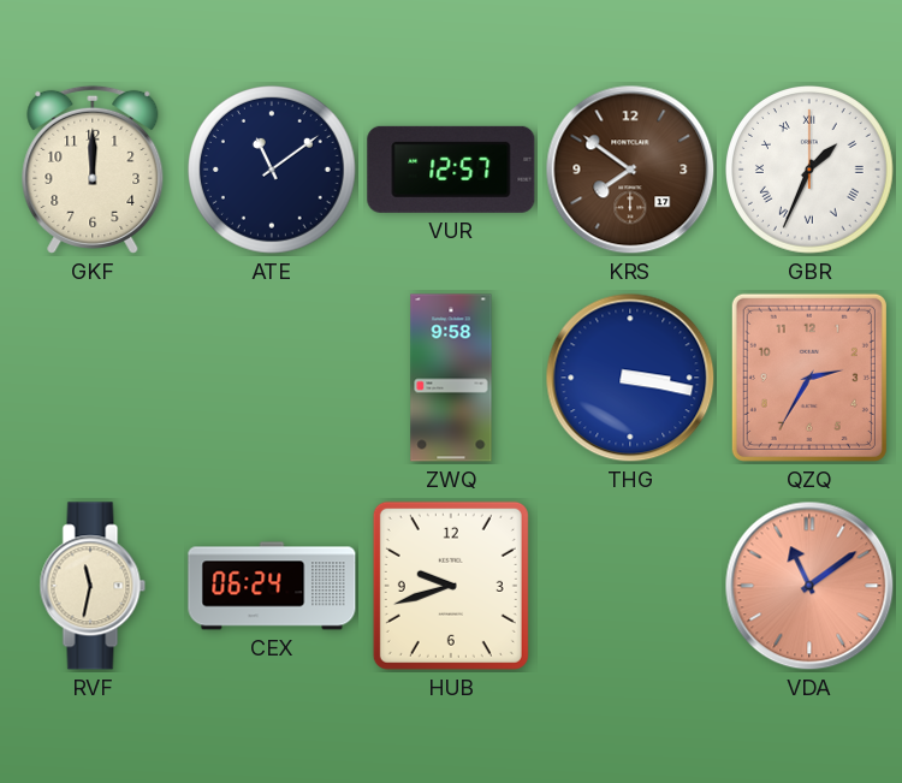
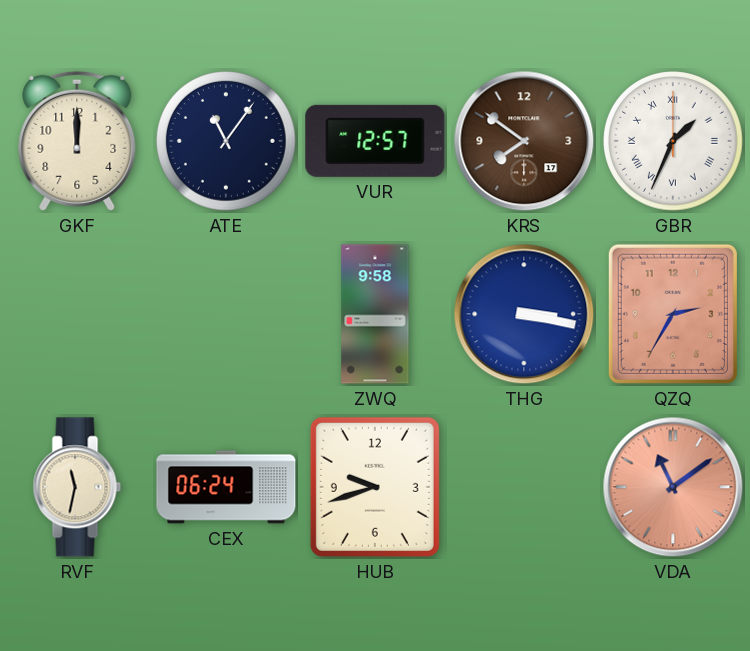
ATE: 11:09 -> 11:06
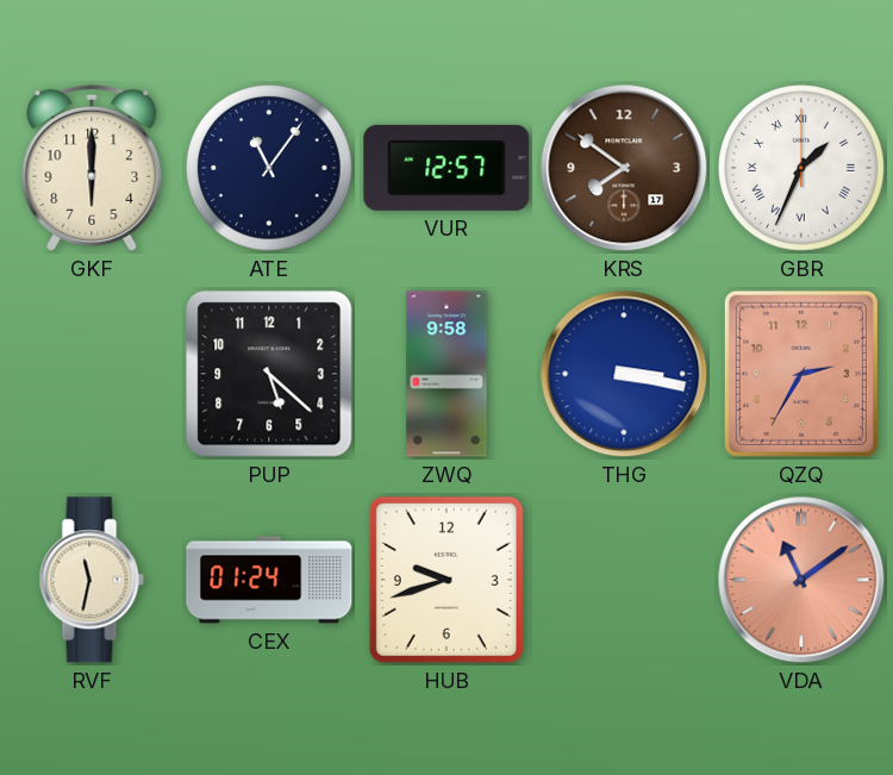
GKF: 12:00 -> 6:00
PUP: none -> 5:22
CEX: 06:24 -> 01:24
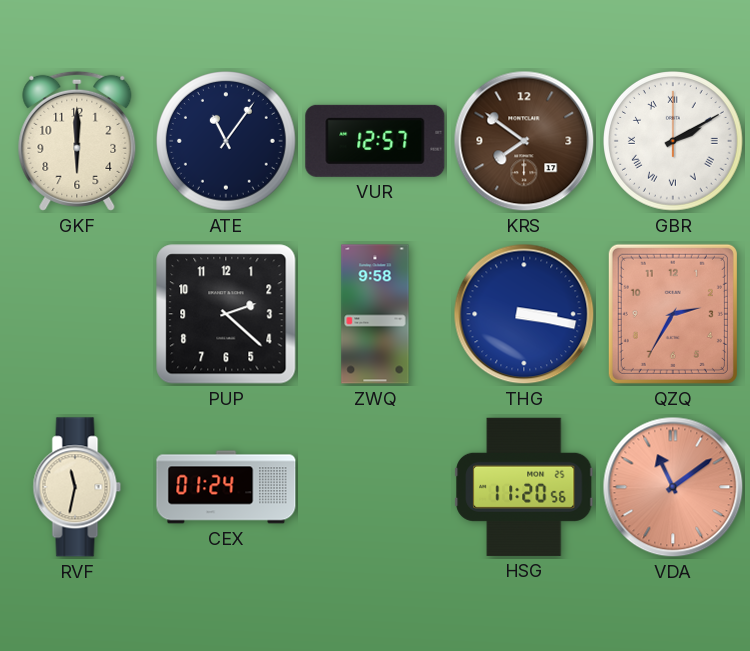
GBR: 1:34 -> 2:10
PUP: 5:22 -> 2:22
HUB: 9:42 -> none
HSG: none -> 11:20
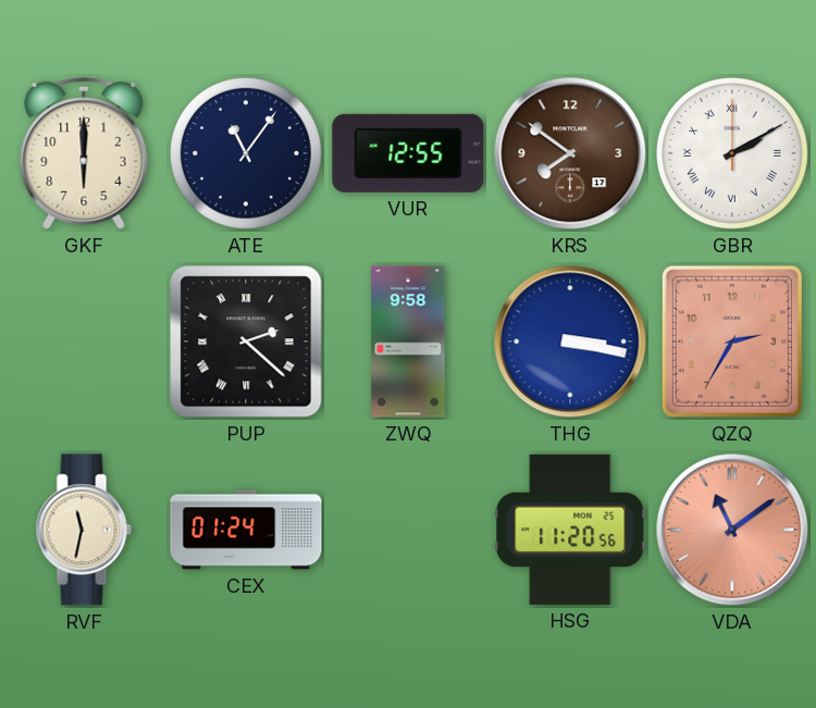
VUR: 12:57 -> 12:55
PUP numerals: Arabic -> Roman
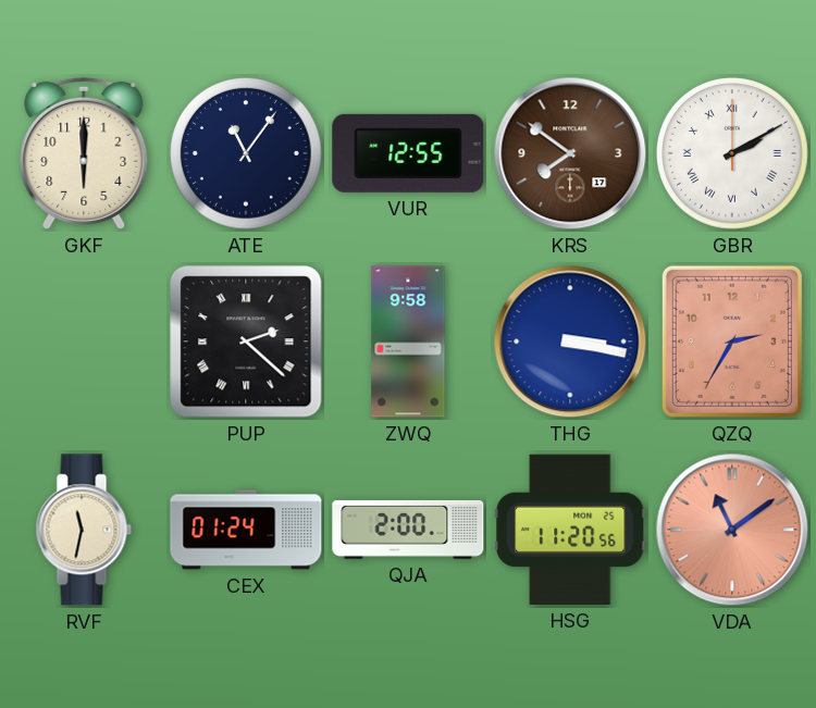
QJA: none -> 2:00
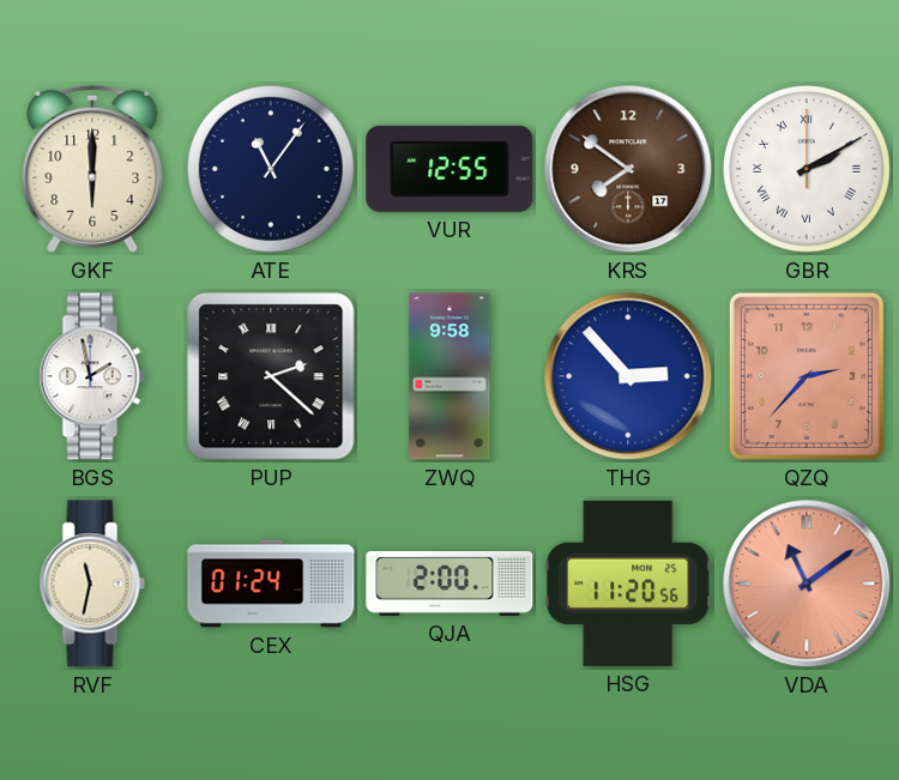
BGS: none -> 1:58
THG: 3:17 -> 2:53
QZQ: 2:35 -> 2:37
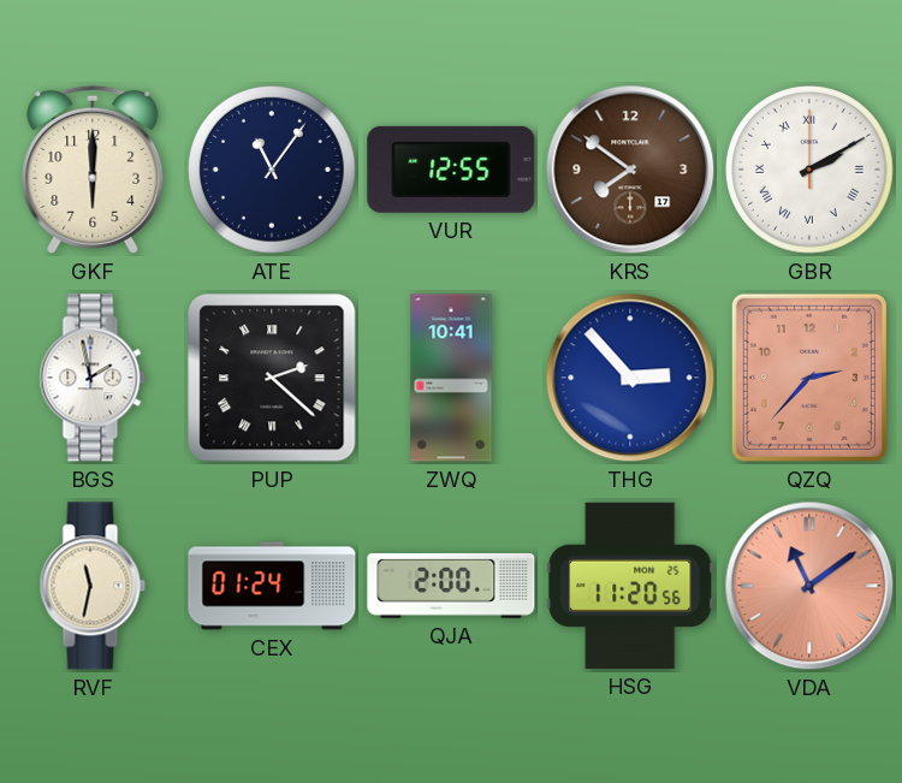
ZWQ: 9:58 -> 10:41
